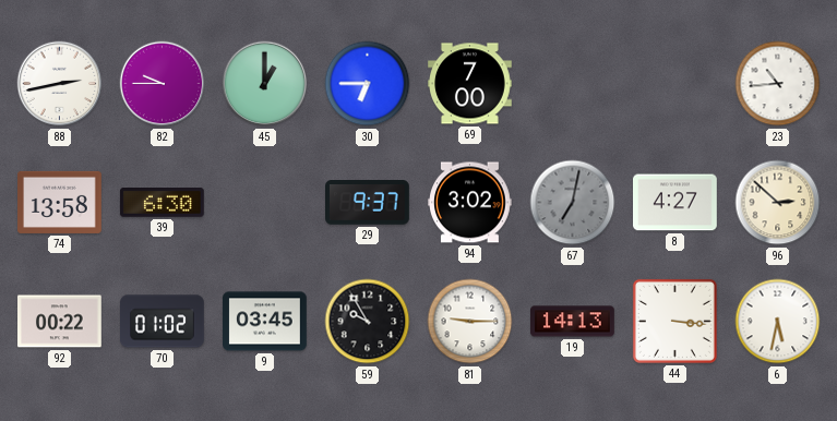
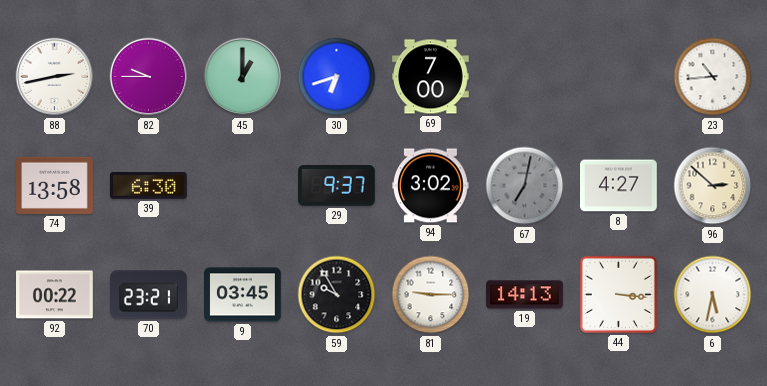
30: 6:45 -> 6:42
70: 01:02 -> 23:21
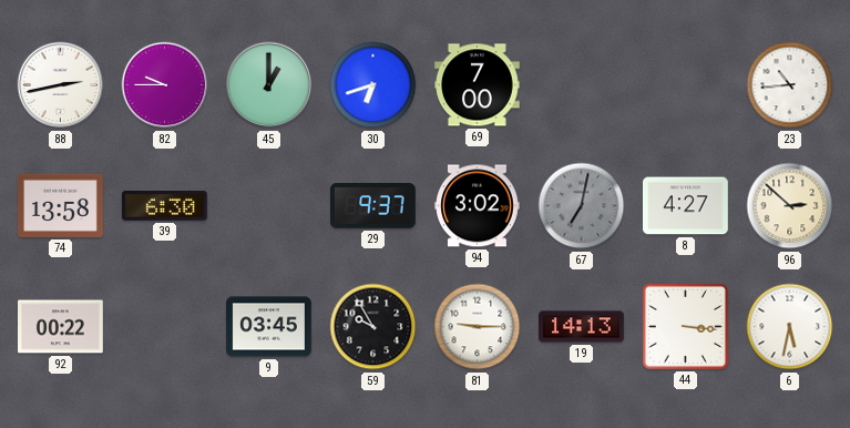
70: 23:21 -> none
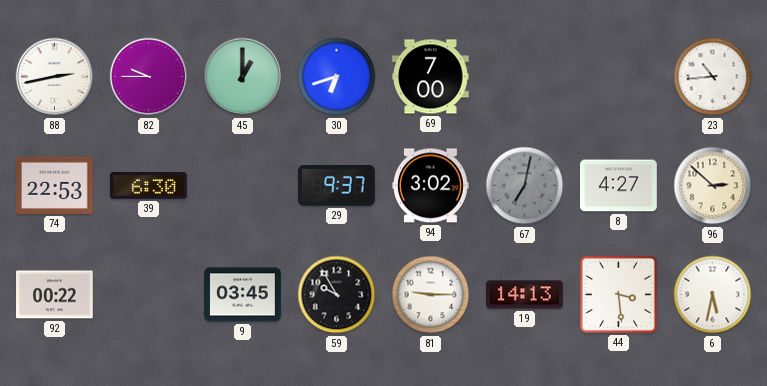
74: 13:58 -> 22:53
44: 3:16 -> 3:29
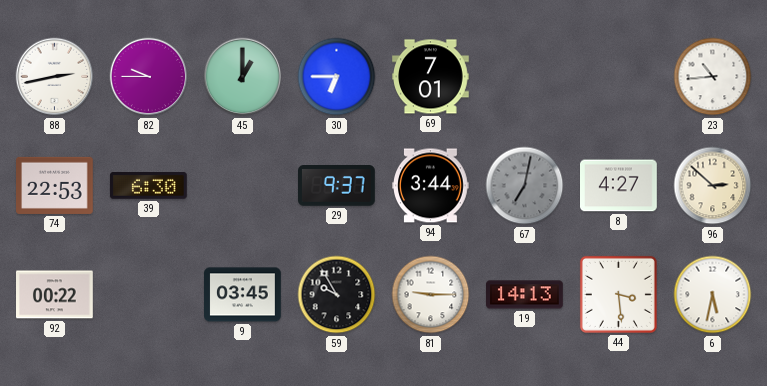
30: 6:42 -> 6:45
69: 7:00 -> 7:01
94: 3:02 -> 3:44
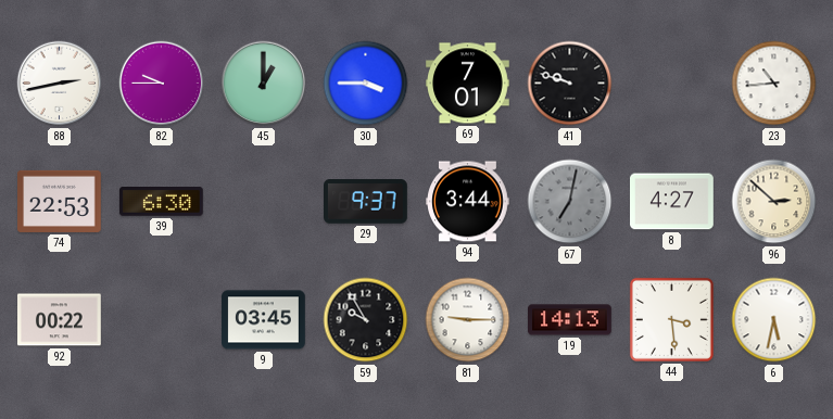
30: 6:45 -> 3:45
41: none -> 9:48
